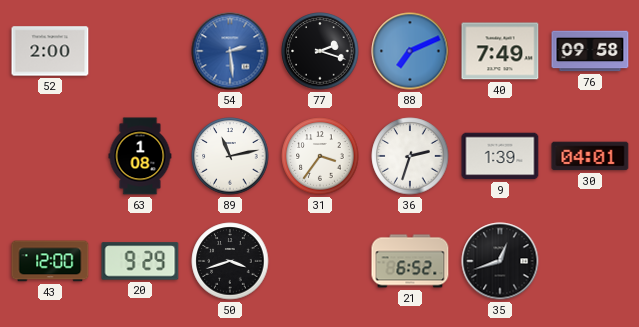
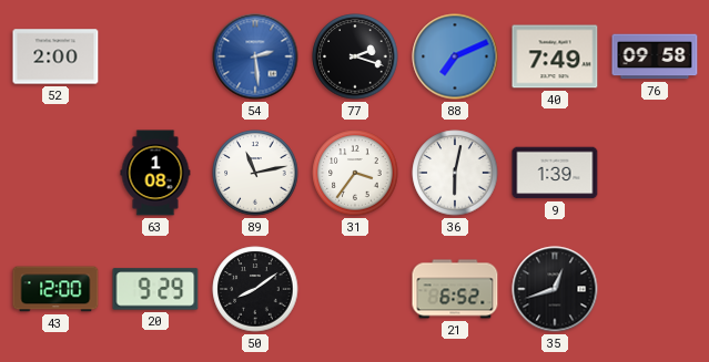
36: 2:33 -> 6:02
30: 04:01 -> none
50: 3:42 -> 8:09
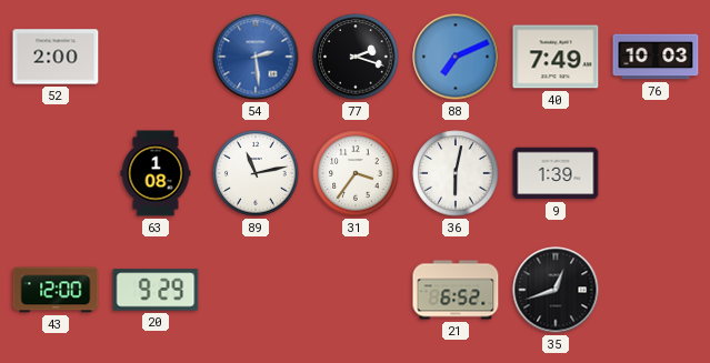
76: 09:58 -> 10:03
50: 8:09 -> none
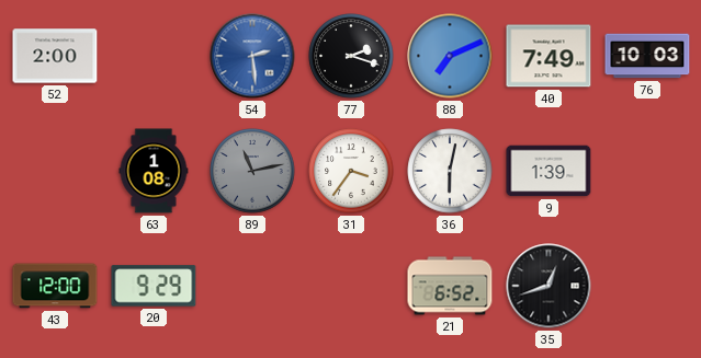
89 dial: white -> grey
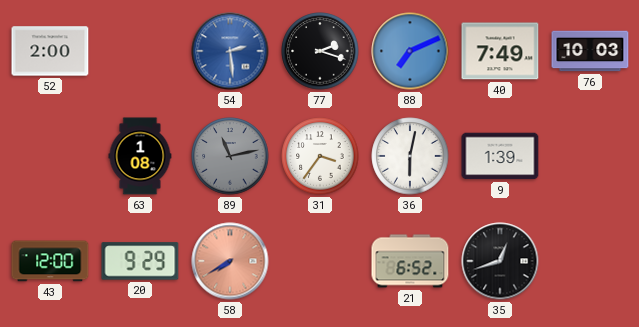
58: none -> 7:40
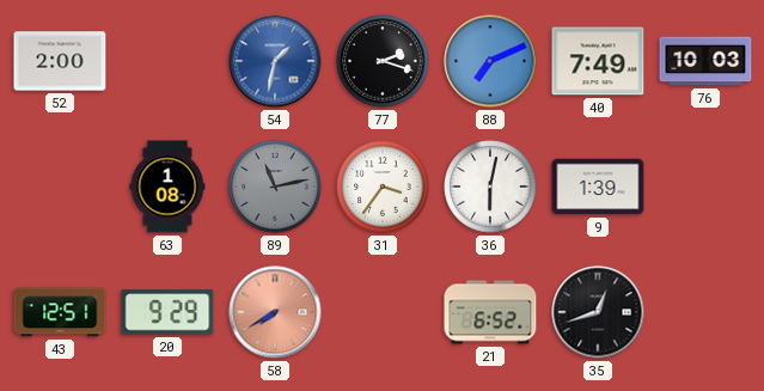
54: 2:29 -> 1:32
43: 12:00 -> 12:51
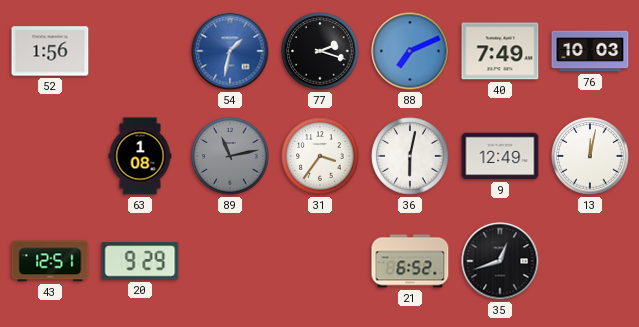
52: 2:00 -> 1:56
9: 1:39 -> 12:49
13: none -> 12:02
58: 7:40 -> none
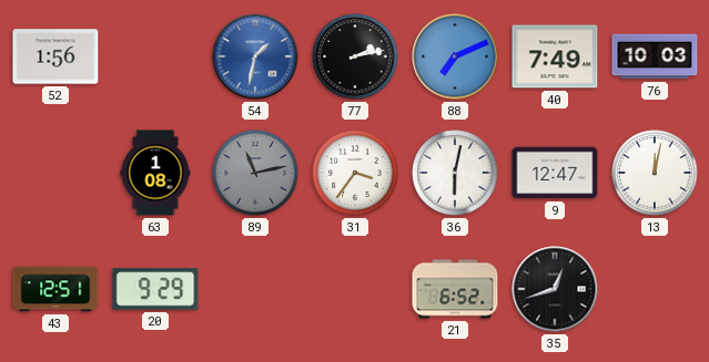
77: 2:18 -> 2:13
9: 12:49 -> 12:47
